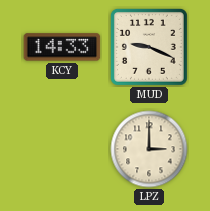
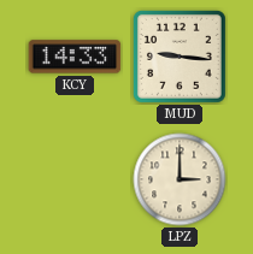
MUD: 9:19 -> 9:16
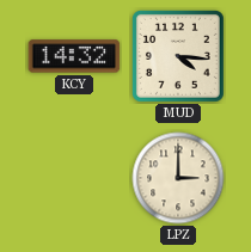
KCY: 14:33 -> 14:32
MUD: 9:16 -> 4:16
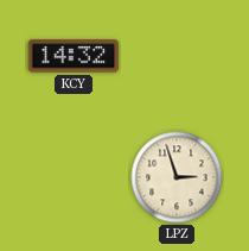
MUD: 4:16 -> none
LPZ: 3:00 -> 2:57
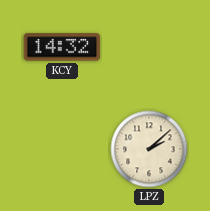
LPZ: 2:57 -> 2:08
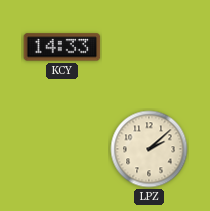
KCY: 14:32 -> 14:33
